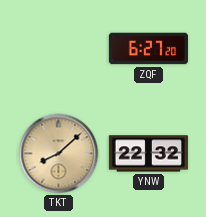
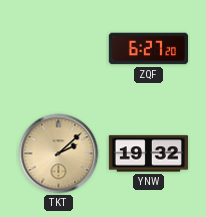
TKT: 8:08 -> 2:08
YNW: 22:32 -> 19:32
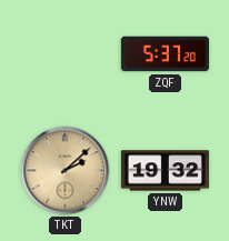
ZQF: 6:27 -> 5:37
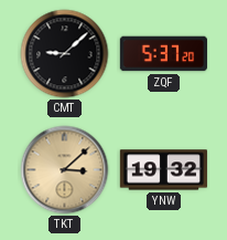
CMT: none -> 9:08
TKT: 2:08 -> 3:08
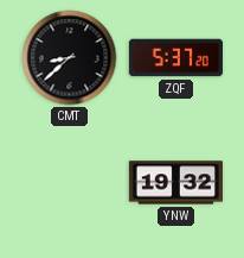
CMT: 9:08 -> 8:38
TKT: 3:08 -> none
